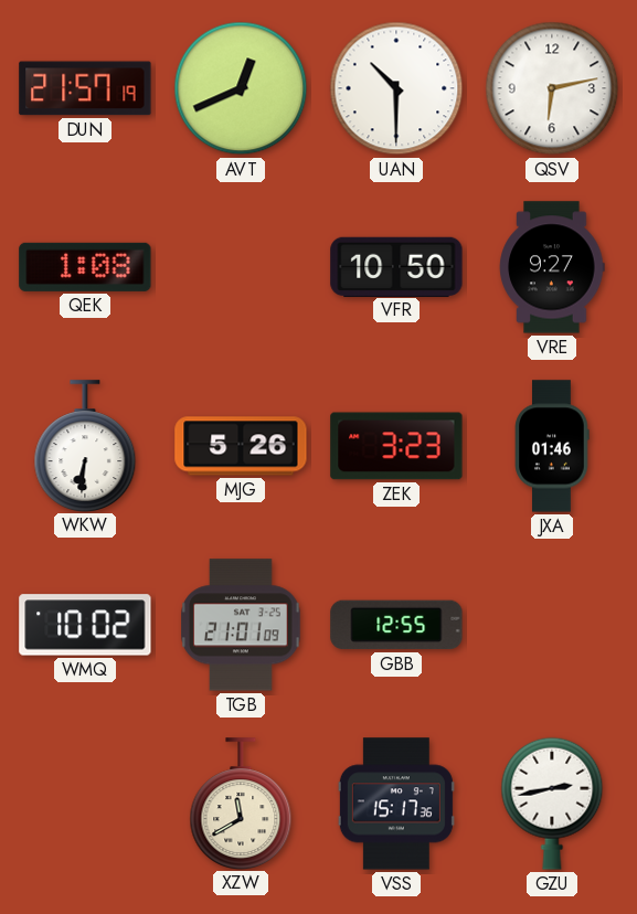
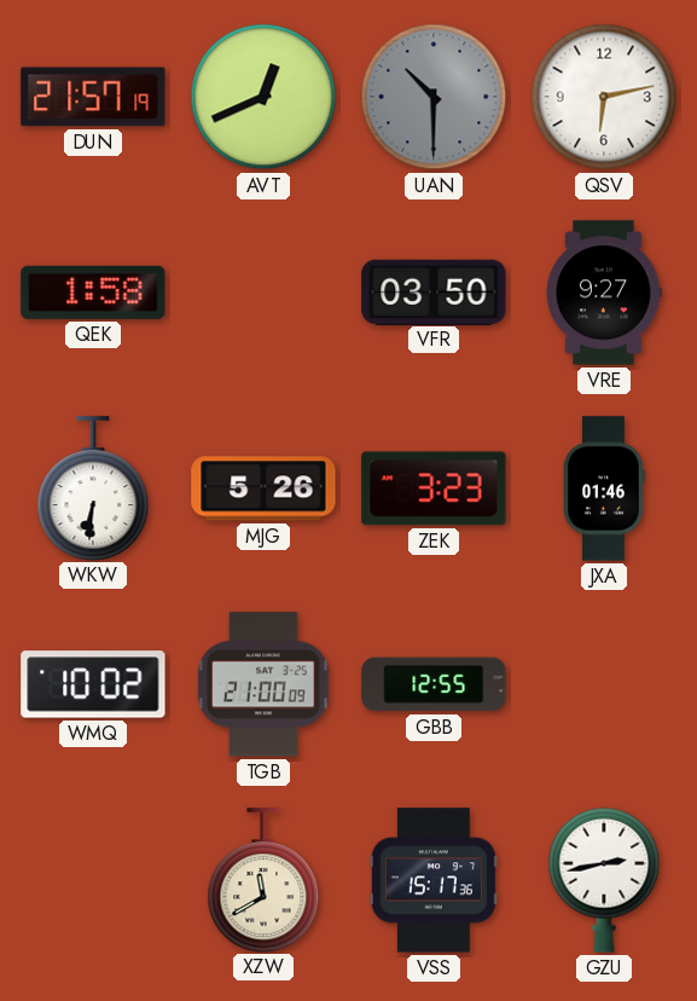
UAN dial: white -> grey
QEK: 1:08 -> 1:58
VFR: 10:50 -> 03:50
TGB: 21:01 -> 21:00
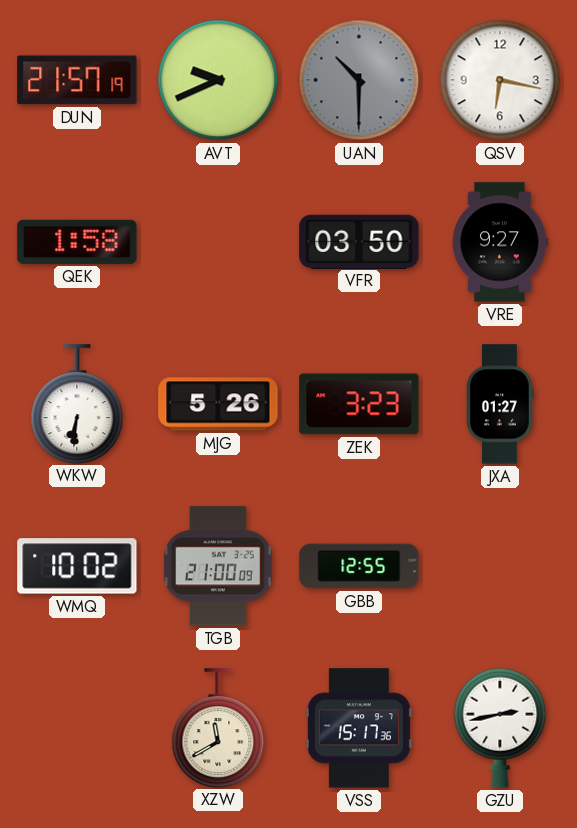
AVT: 12:41 -> 9:41
QSV: 6:13 -> 6:17
JXA: 01:46 -> 01:27
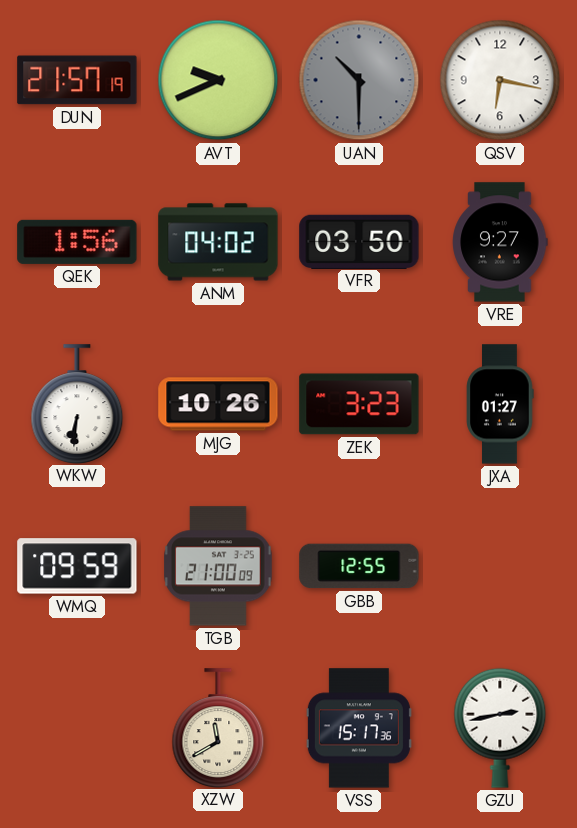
QEK: 1:58 -> 1:56
ANM: none -> 04:02
MJG: 5:26 -> 10:26
WMQ: 10:02 -> 09:59
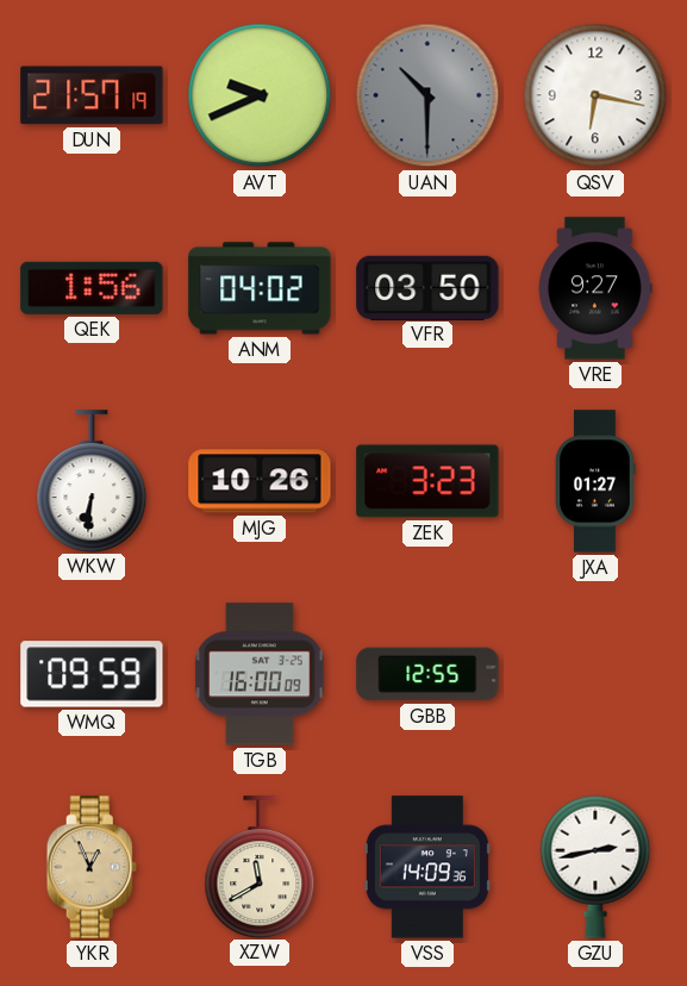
TGB: 21:00 -> 16:00
YKR: none -> 12:56
VSS: 15:17 -> 14:09
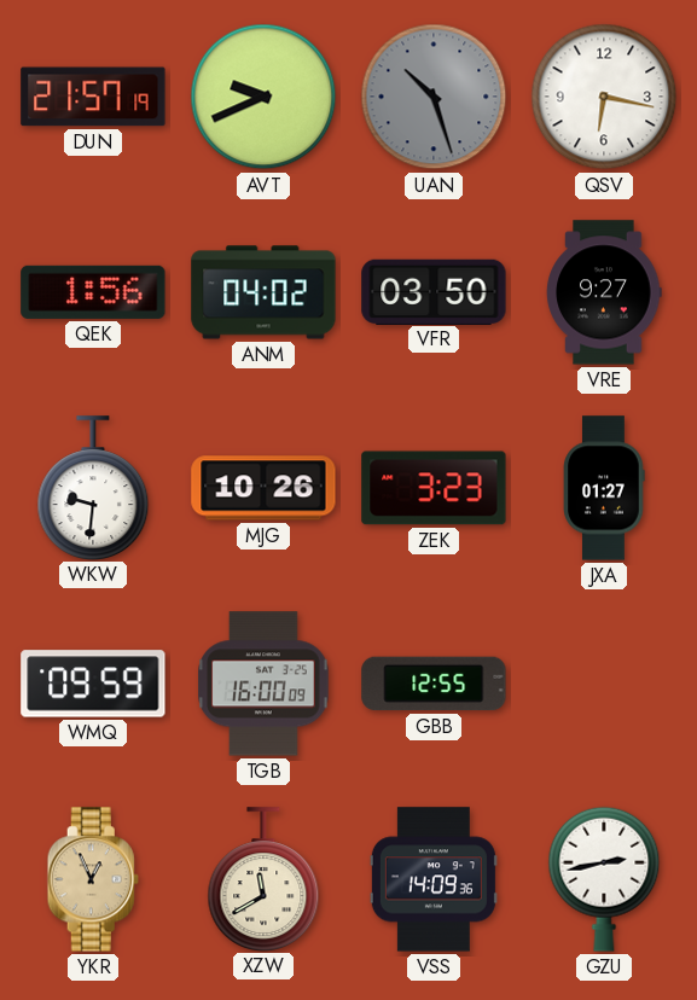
UAN: 10:30 -> 10:27
WKW: 6:31 -> 9:31
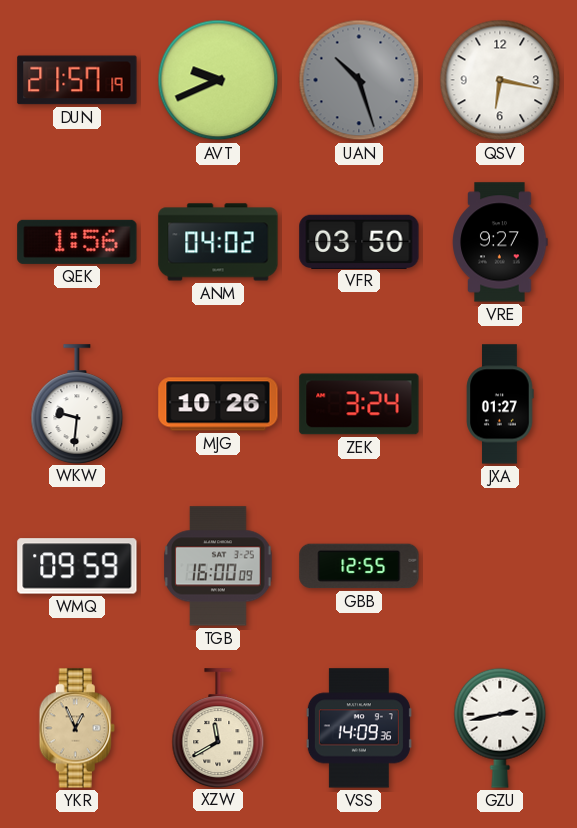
ZEK: 3:23 -> 3:24
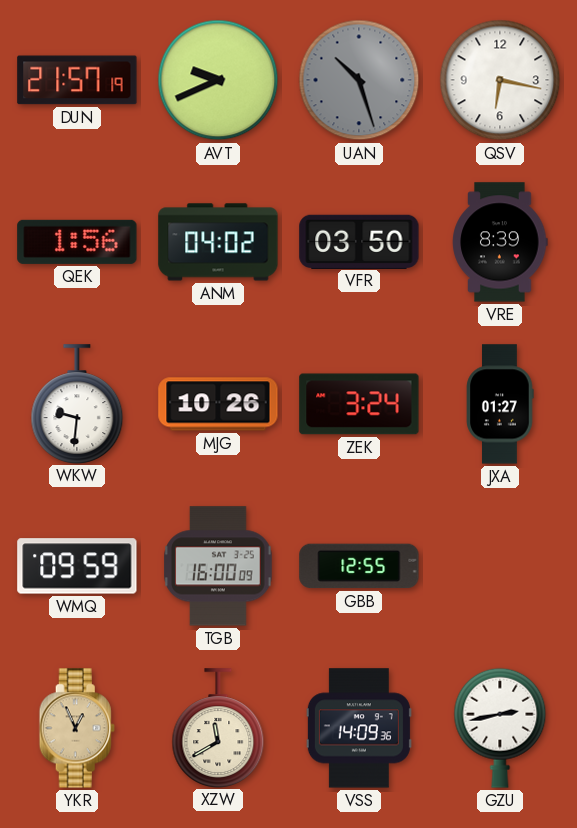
VRE: 9:27 -> 8:39
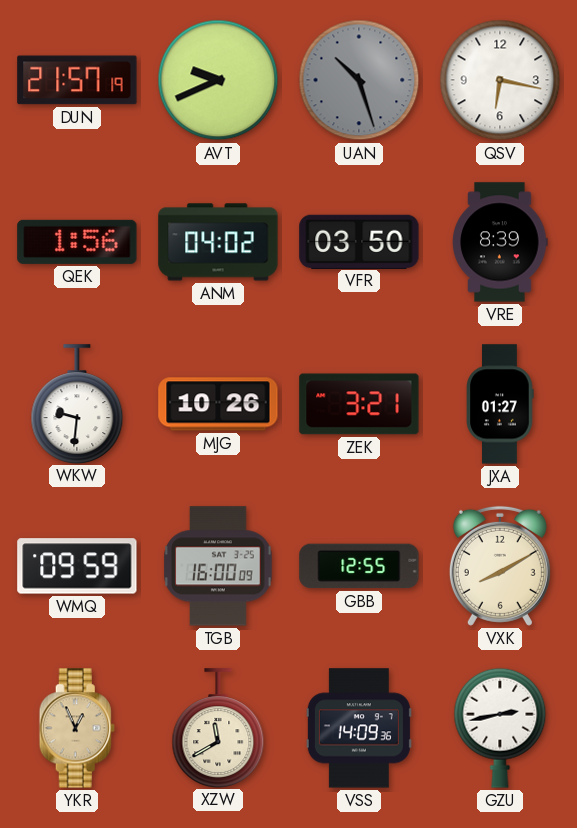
ZEK: 3:24 -> 3:21
VXK: none -> 8:10
